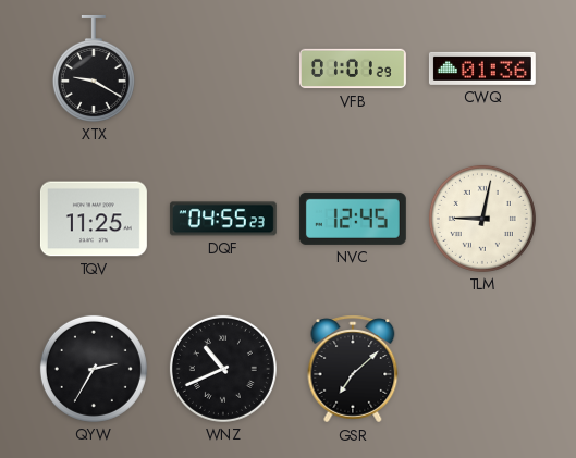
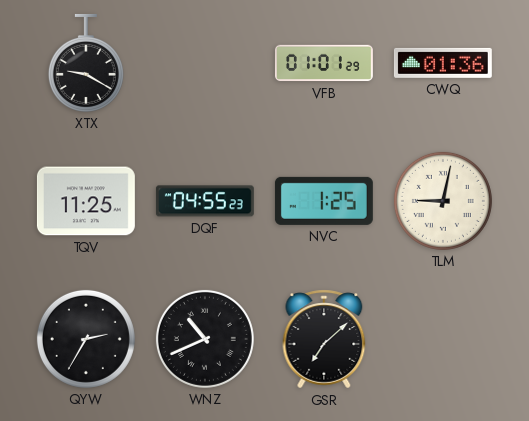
NVC: 12:45 -> 1:25
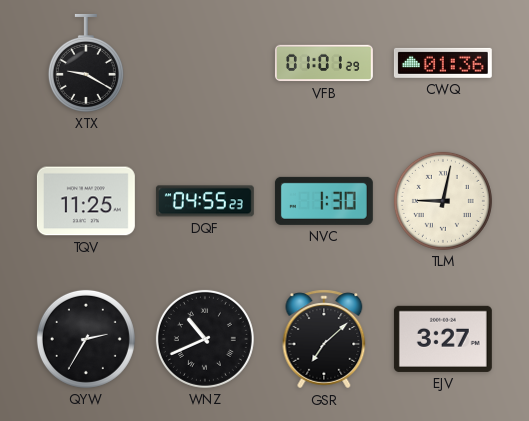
NVC: 1:25 -> 1:30
EJV: none -> 3:27
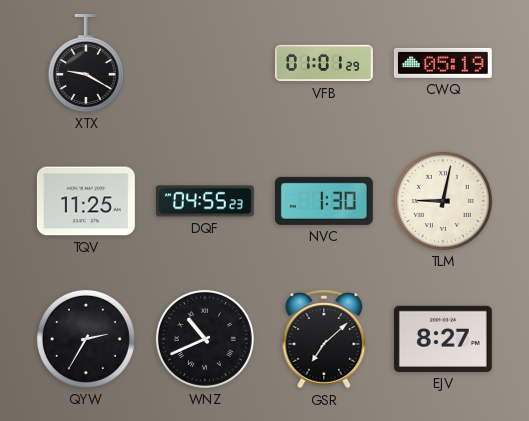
CWQ: 01:36 -> 05:19
EJV: 3:27 -> 8:27
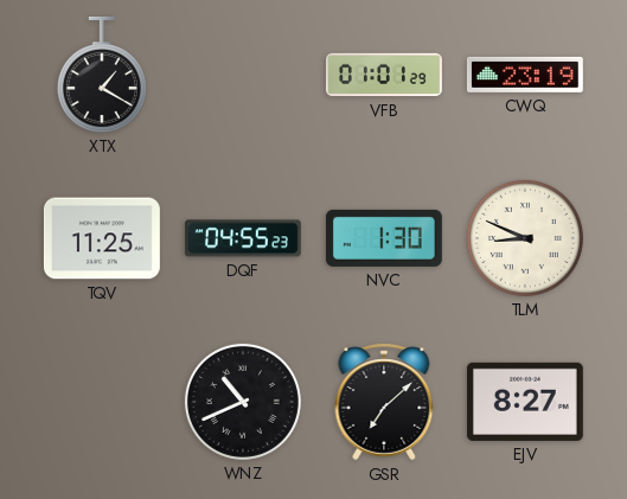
XTX: 9:20 -> 1:20
CWQ: 05:19 -> 23:19
TLM: 9:02 -> 8:49
QYW: 2:35 -> none
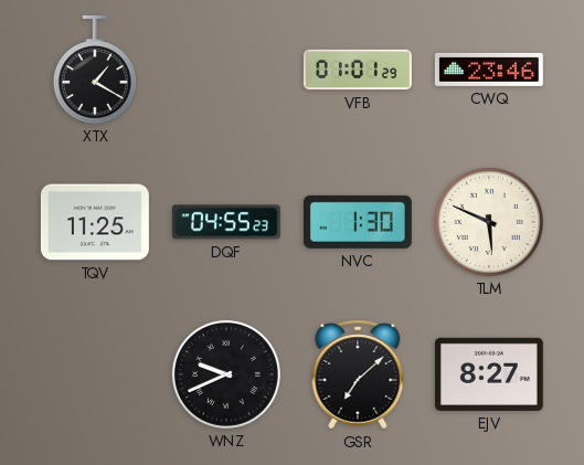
CWQ: 23:19 -> 23:46
TLM: 8:49 -> 5:49
WNZ: 10:41 -> 9:41
